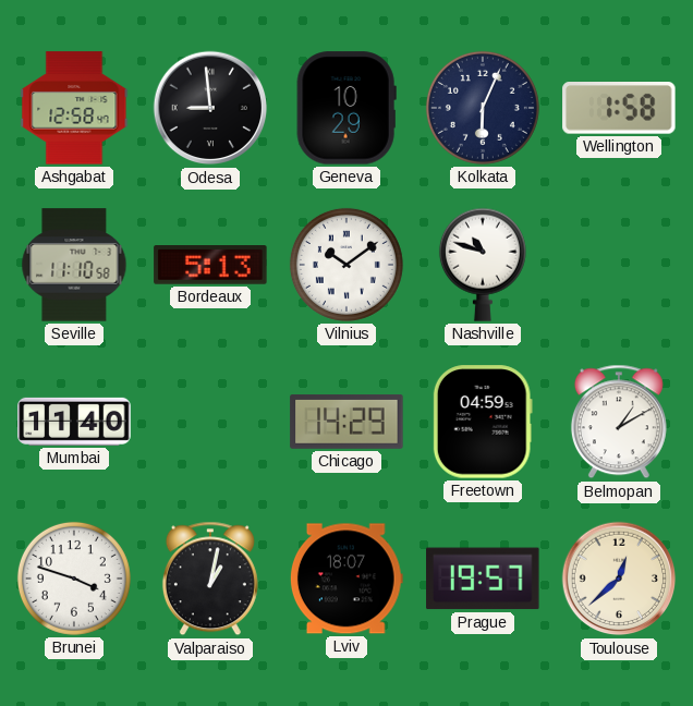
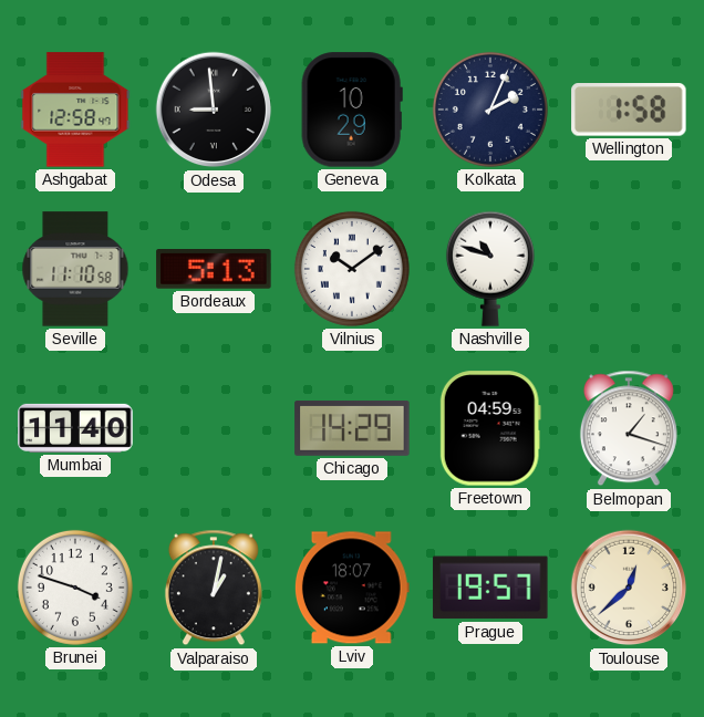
Kolkata: 6:04 -> 2:04
Belmopan: 1:10 -> 1:18
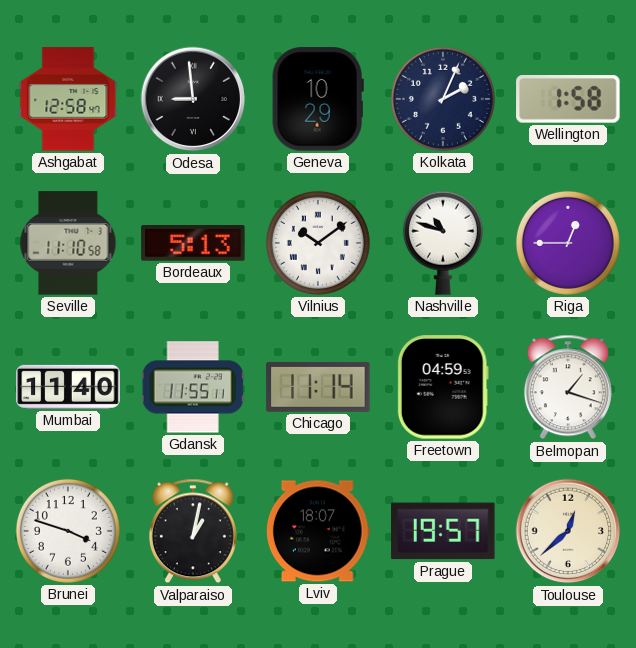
Riga: none -> 12:45
Gdansk: none -> 11:55
Chicago: 14:29 -> 11:14
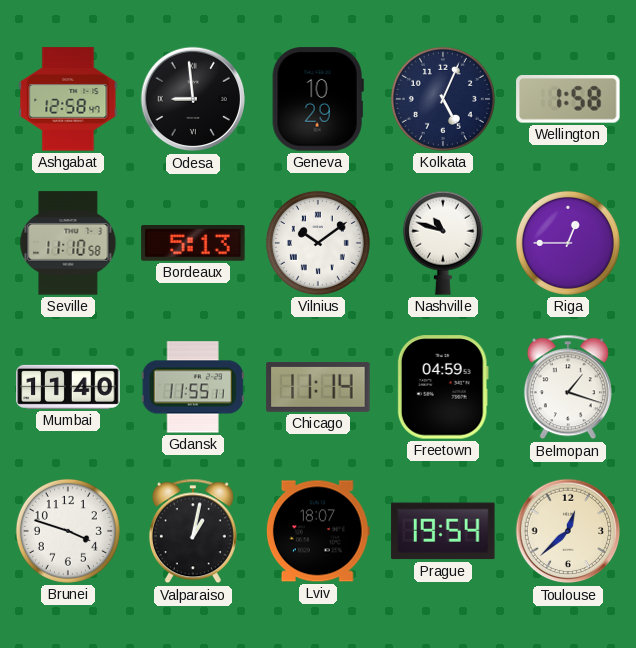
Kolkata: 2:04 -> 5:04
Prague: 19:57 -> 19:54
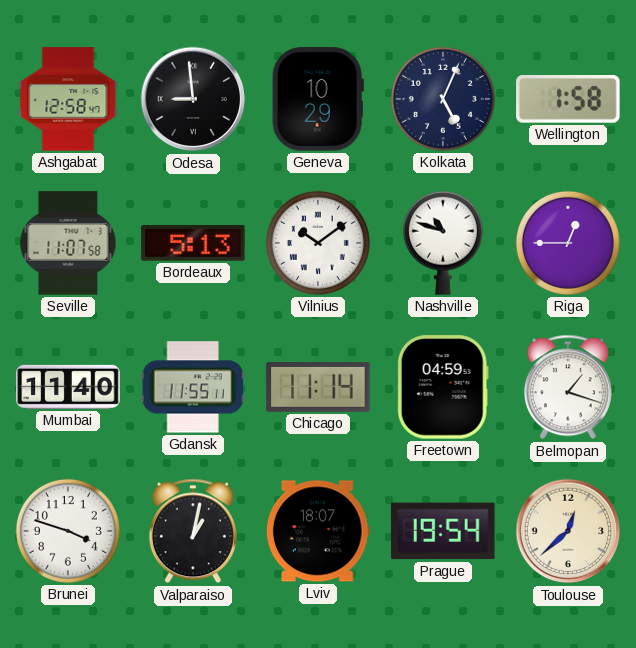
Seville: 11:10 -> 11:07
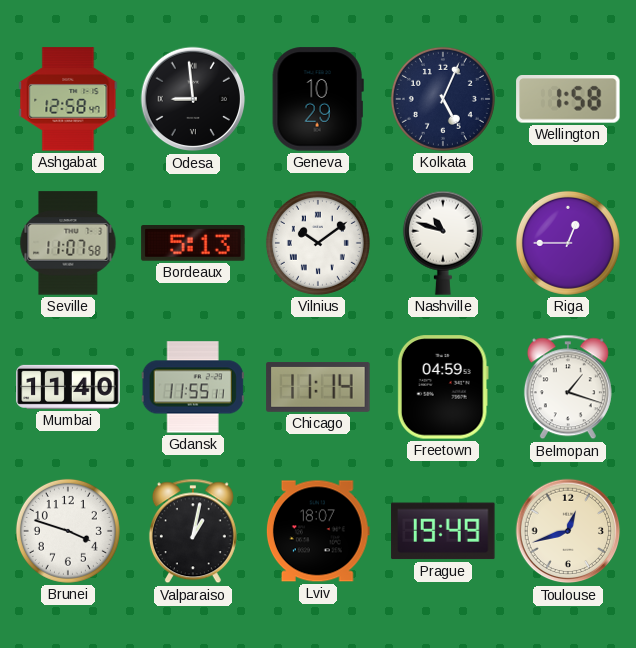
Prague: 19:54 -> 19:49
Toulouse: 12:38 -> 12:42
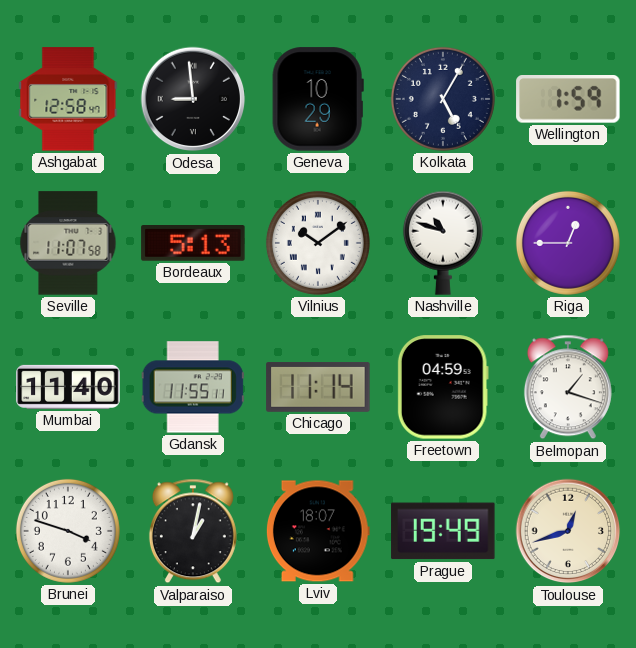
Kolkata: 5:04 -> 5:05
Wellington: 1:58 -> 1:59
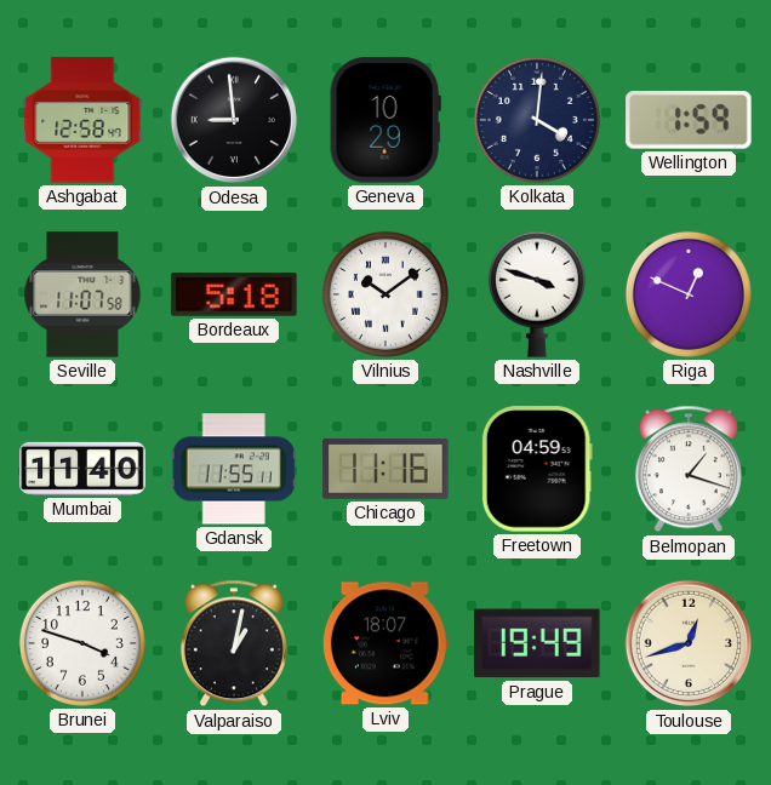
Kolkata: 5:05 -> 4:01
Bordeaux: 5:13 -> 5:18
Nashville: 10:48 -> 3:48
Riga: 12:45 -> 12:49
Chicago: 11:14 -> 11:16
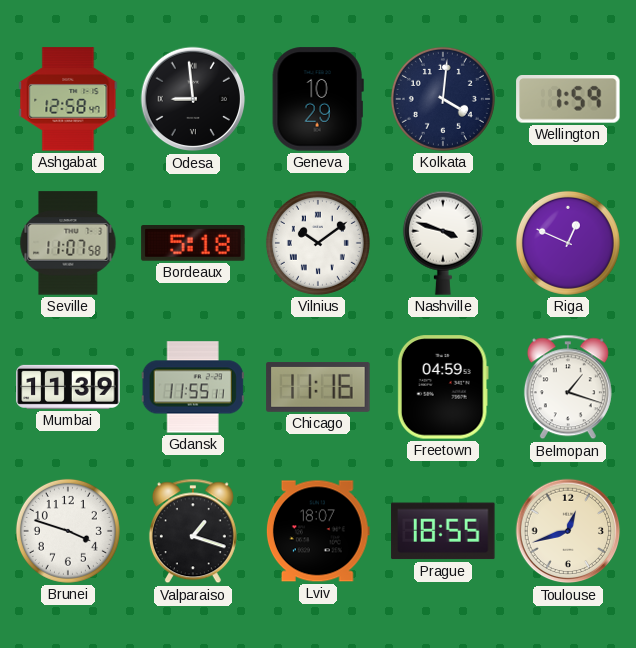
Mumbai: 11:40 -> 11:39
Valparaiso: 1:02 -> 1:18
Prague: 19:49 -> 18:55
